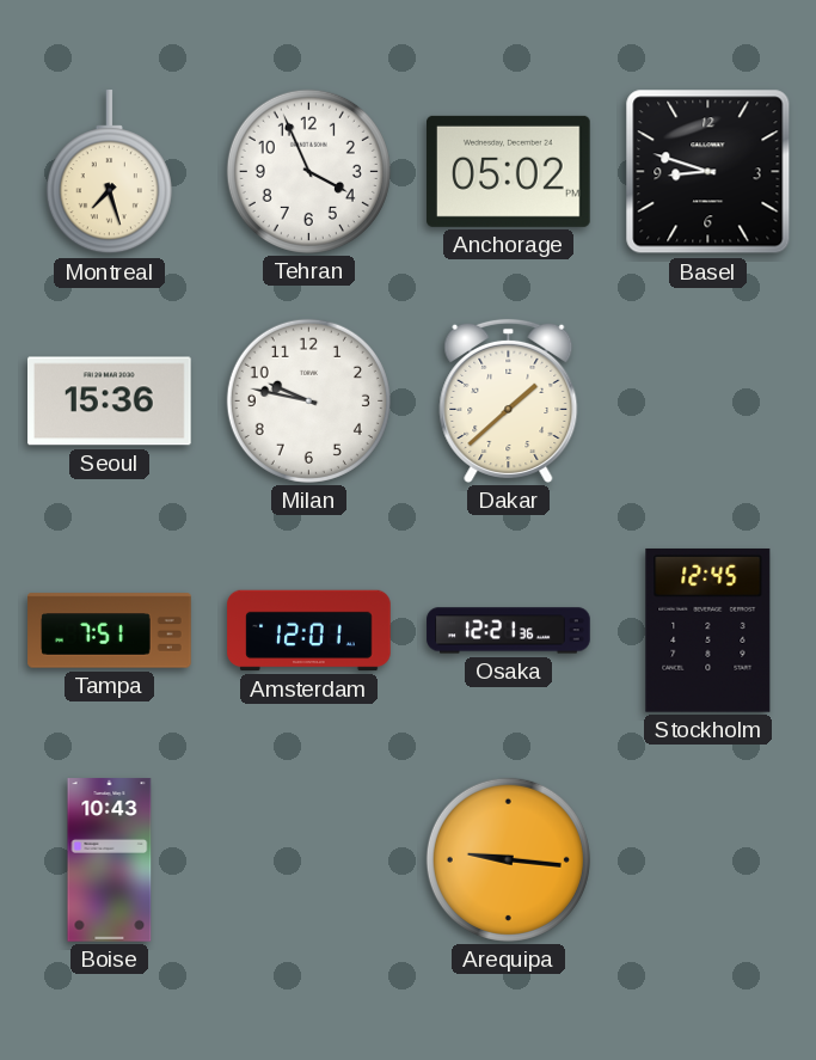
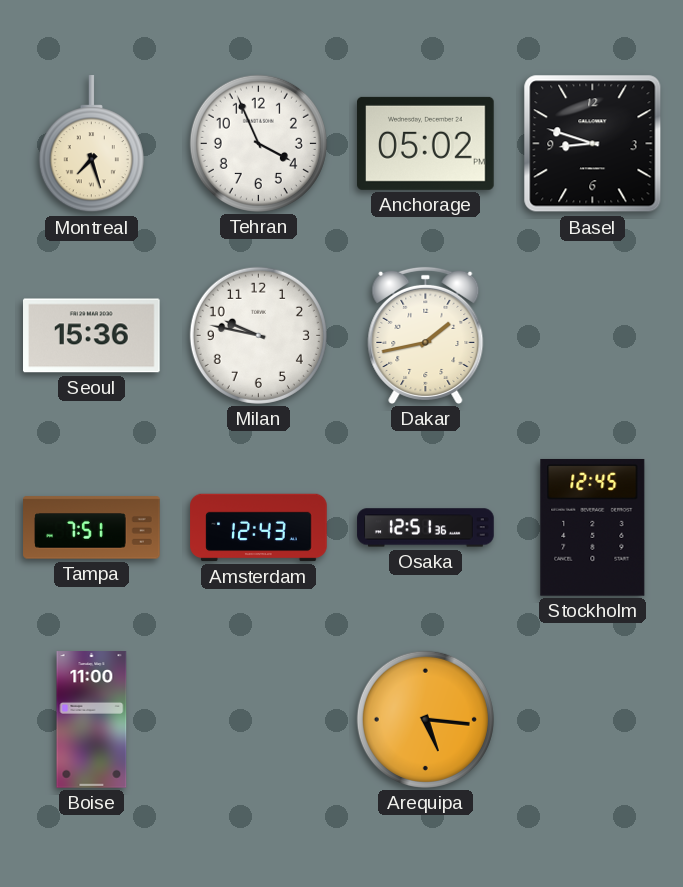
Dakar: 1:38 -> 1:43
Amsterdam: 12:01 -> 12:43
Osaka: 12:21 -> 12:51
Boise: 10:43 -> 11:00
Arequipa: 9:16 -> 5:16
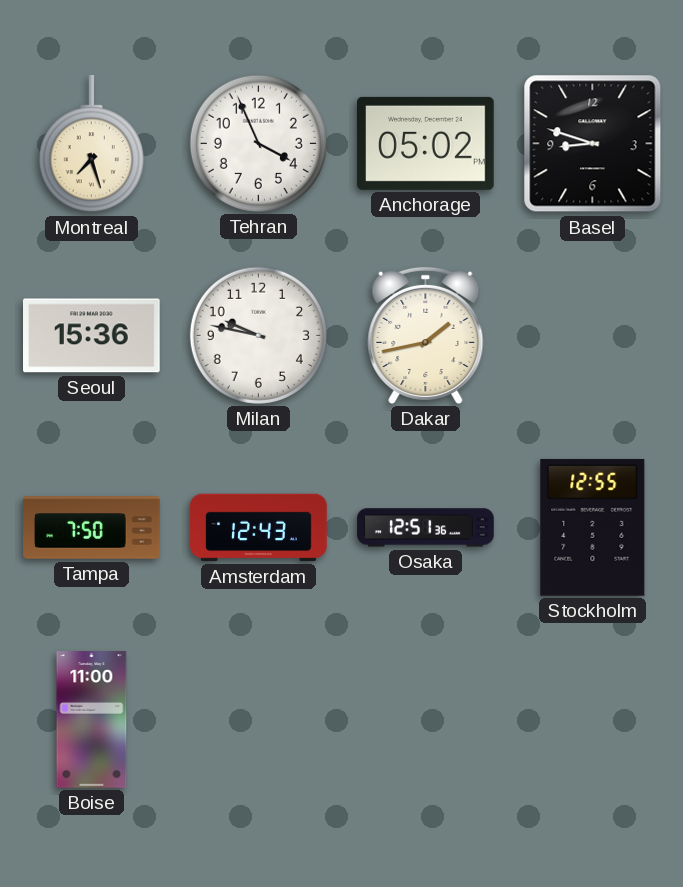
Tampa: 7:51 -> 7:50
Stockholm: 12:45 -> 12:55
Arequipa: 5:16 -> none
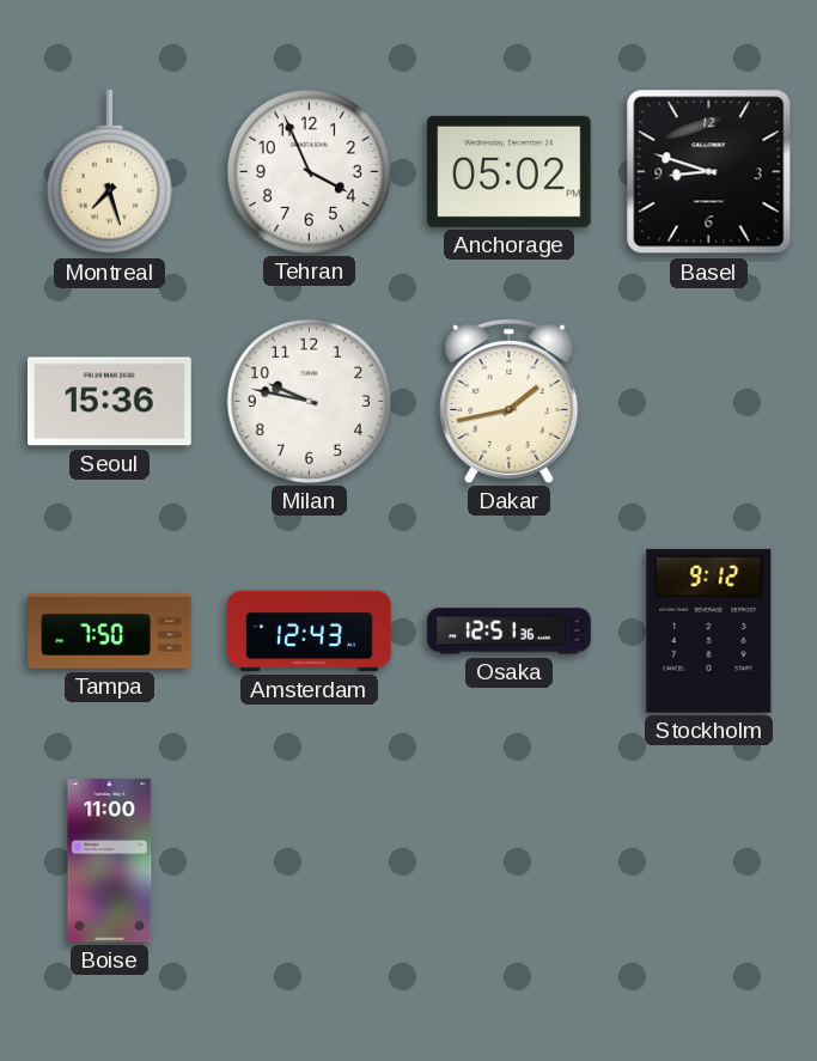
Stockholm: 12:55 -> 9:12
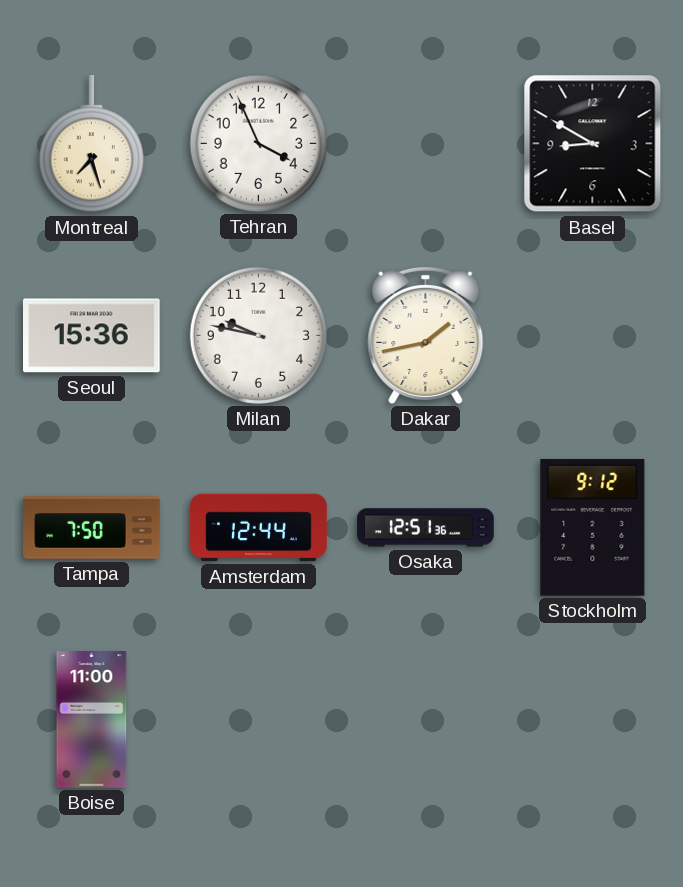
Anchorage: 05:02 -> none
Basel: 8:48 -> 8:50
Amsterdam: 12:43 -> 12:44
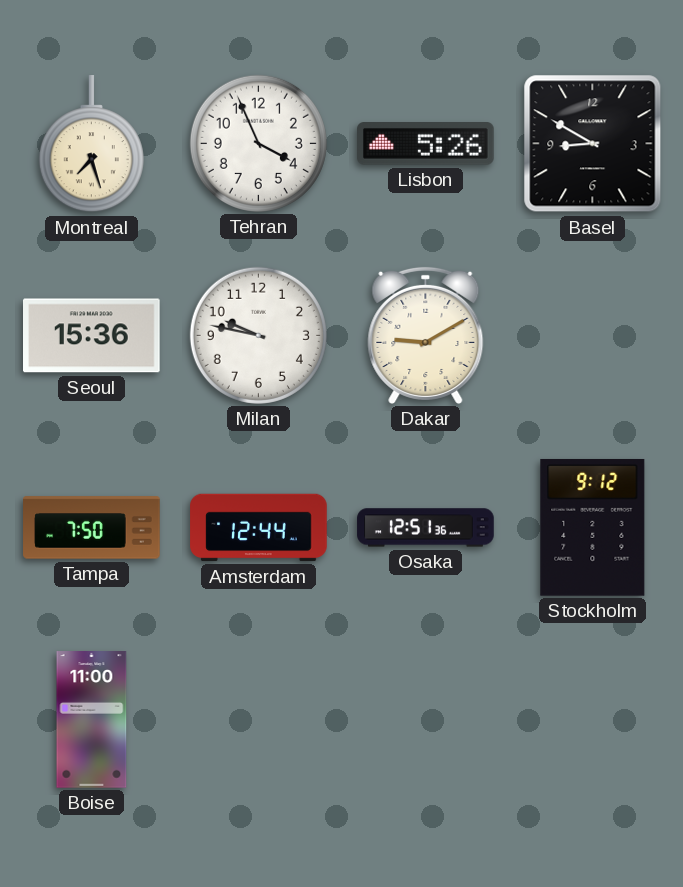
Lisbon: none -> 5:26
Dakar: 1:43 -> 9:10
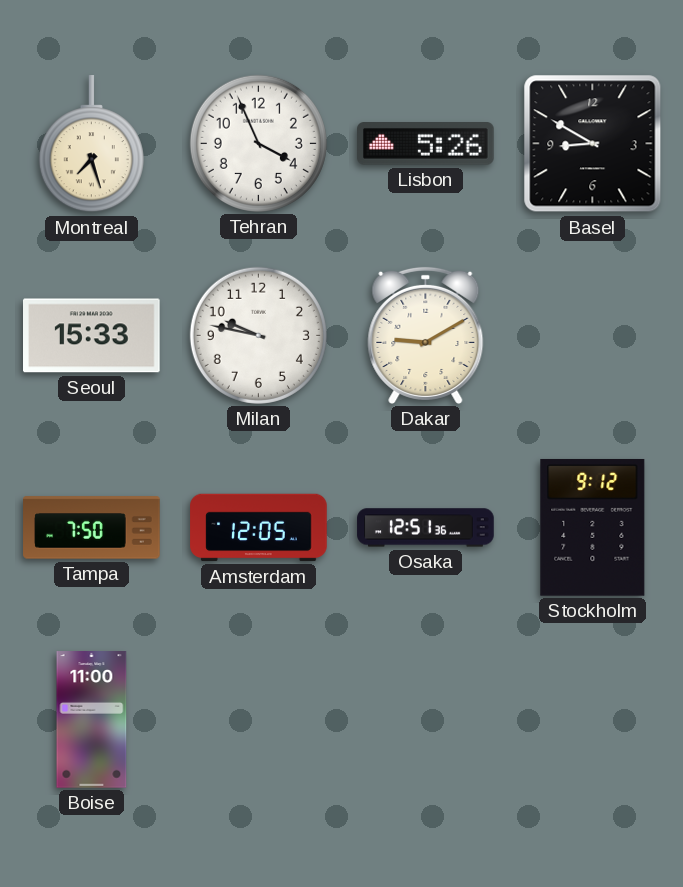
Seoul: 15:36 -> 15:33
Amsterdam: 12:44 -> 12:05
